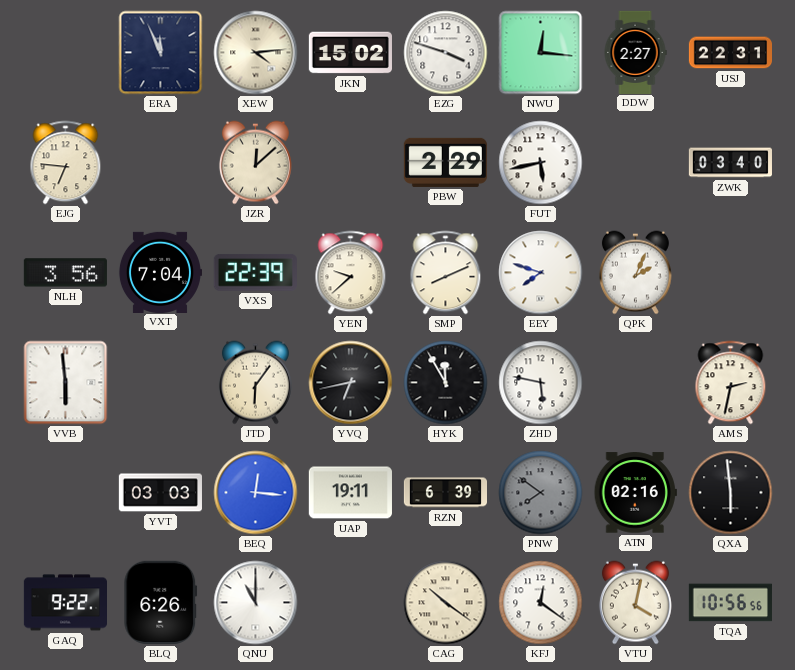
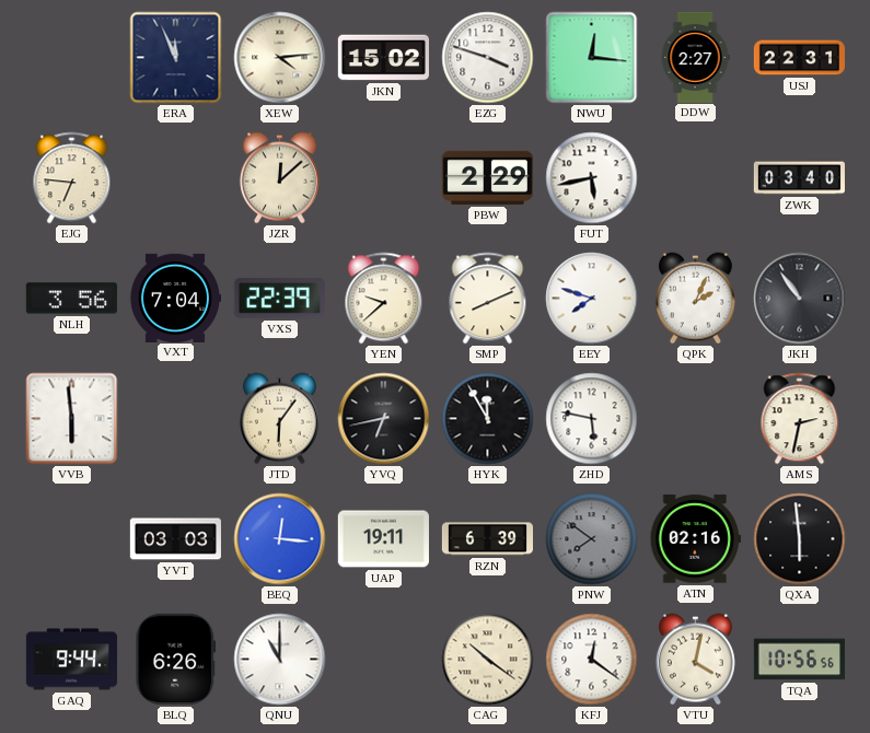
JKH: none -> 10:54
GAQ: 9:22 -> 9:44
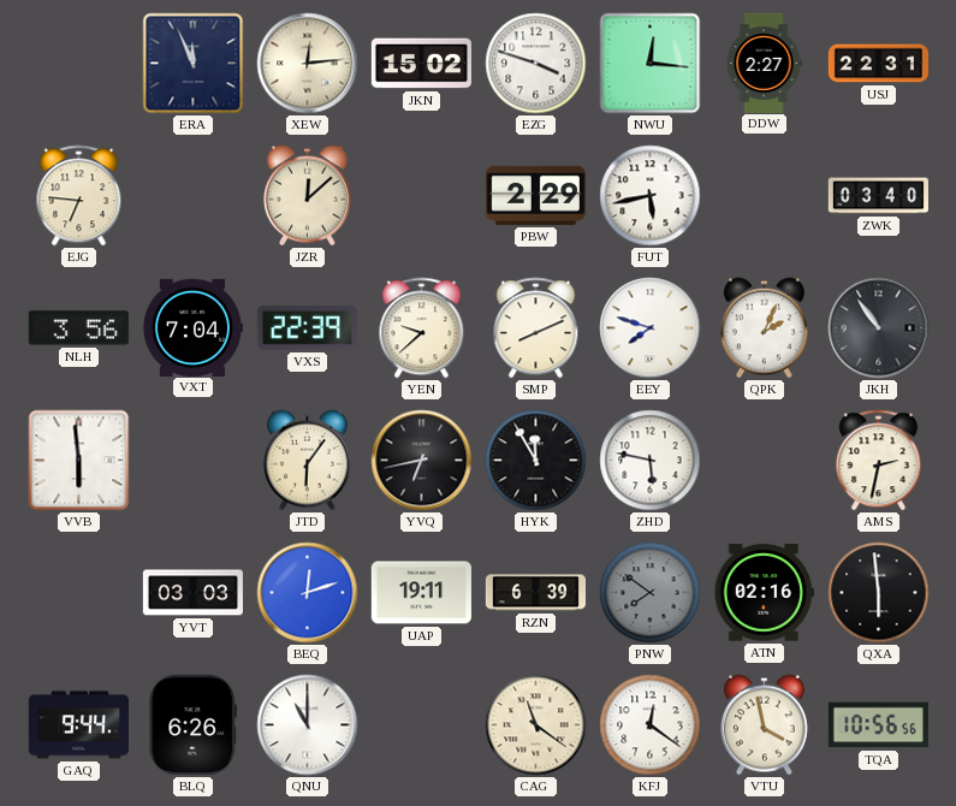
XEW: 4:14 -> 12:14
BEQ: 12:16 -> 12:12
CAG: 10:21 -> 11:21
VTU: 4:02 -> 3:58
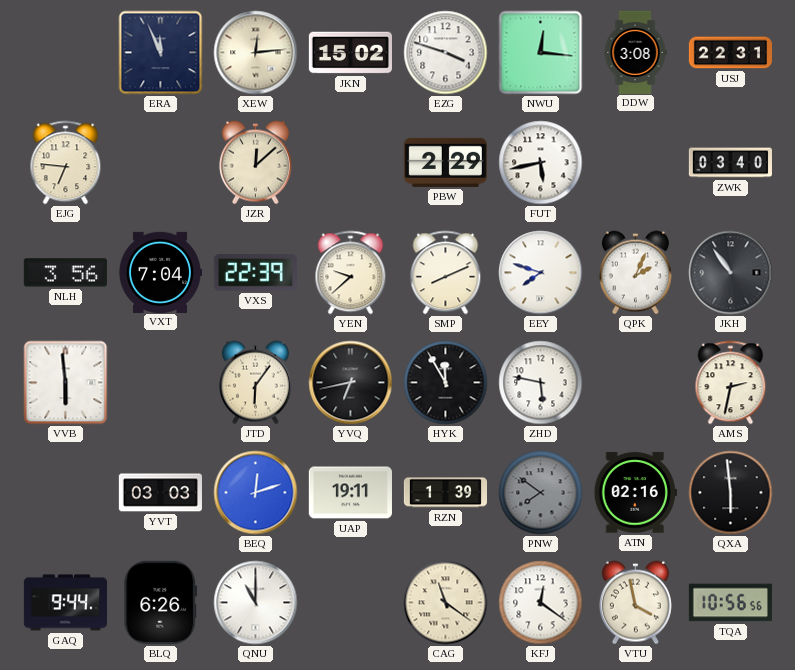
DDW: 2:27 -> 3:08
RZN: 6:39 -> 1:39
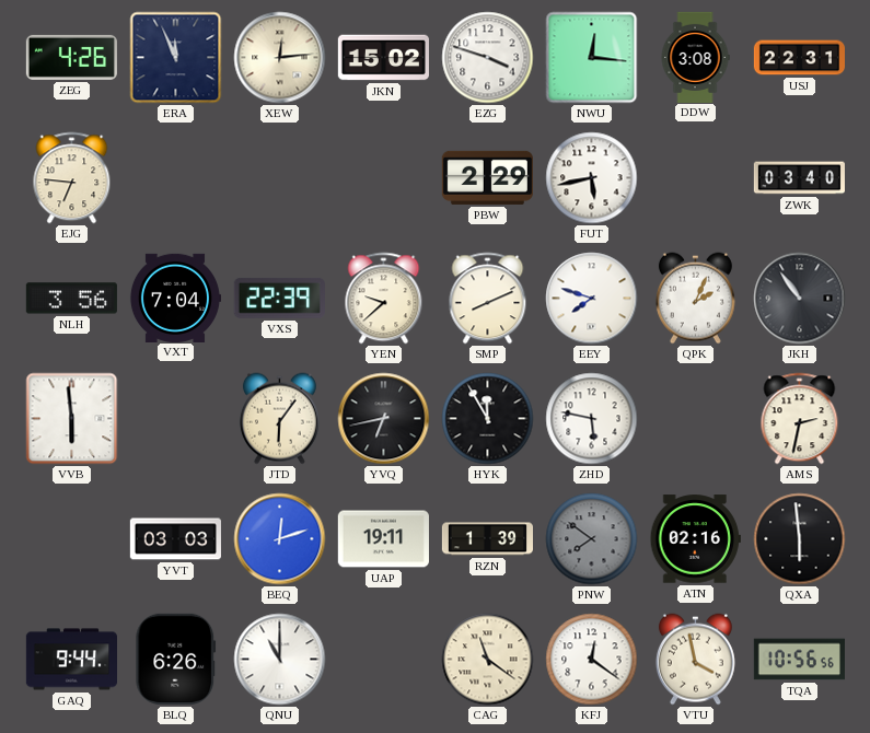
ZEG: none -> 4:26
JZR: 12:08 -> none
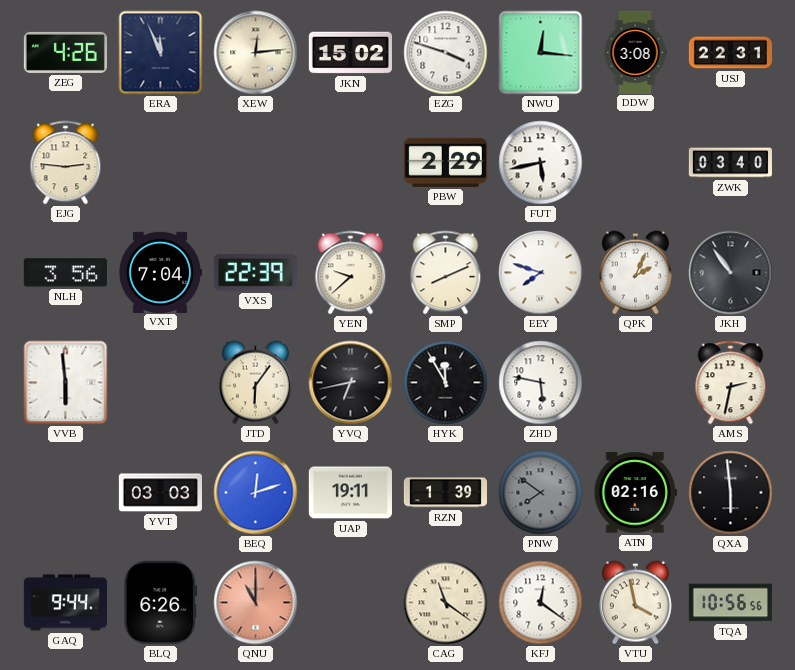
EJG: 6:46 -> 2:46
QNU dial: white -> salmon
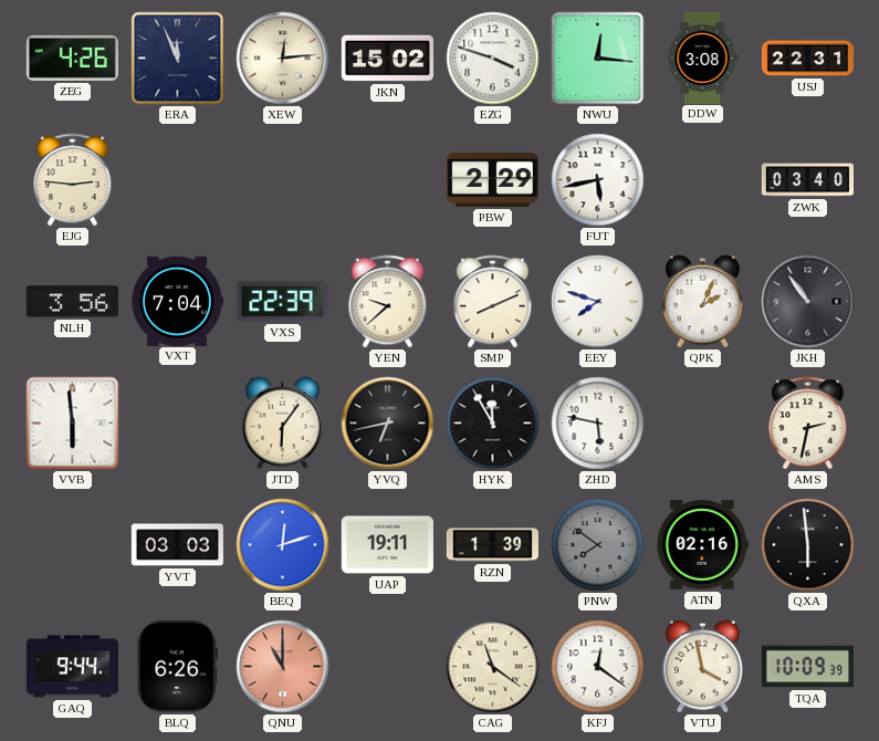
TQA: 10:56 -> 10:09
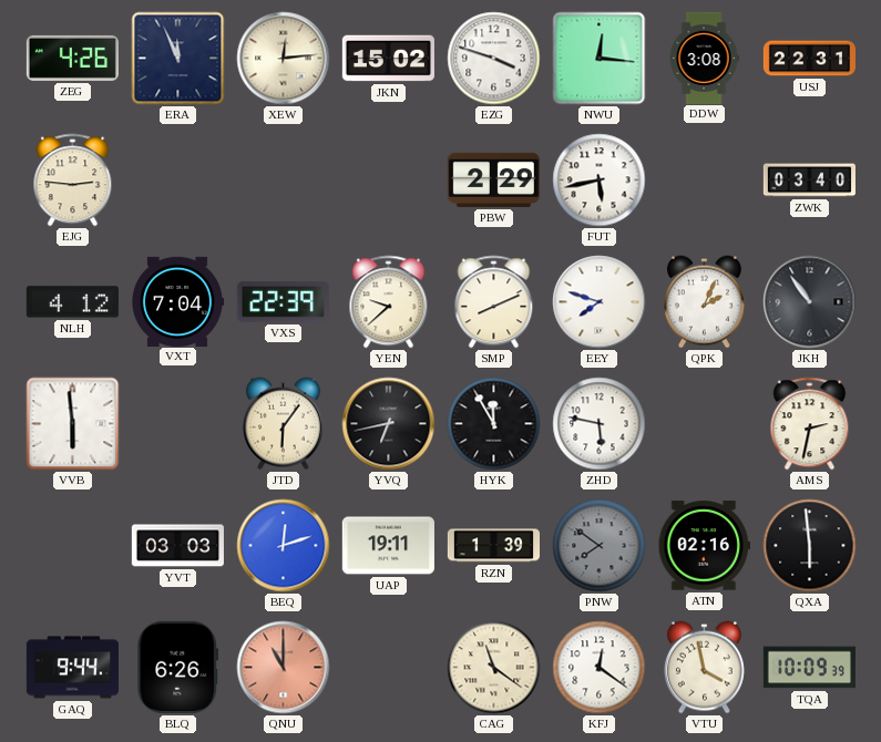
NLH: 3:56 -> 4:12
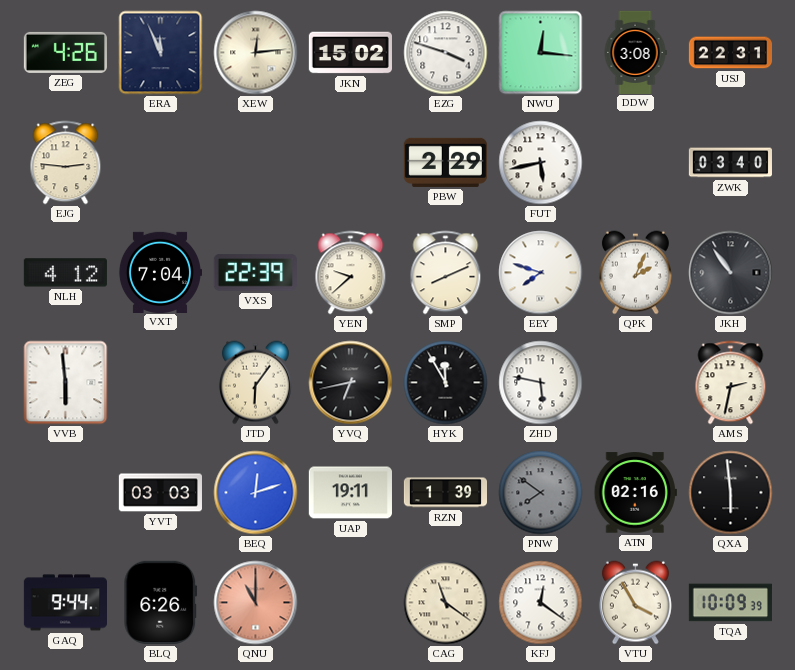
VTU: 3:58 -> 3:55
